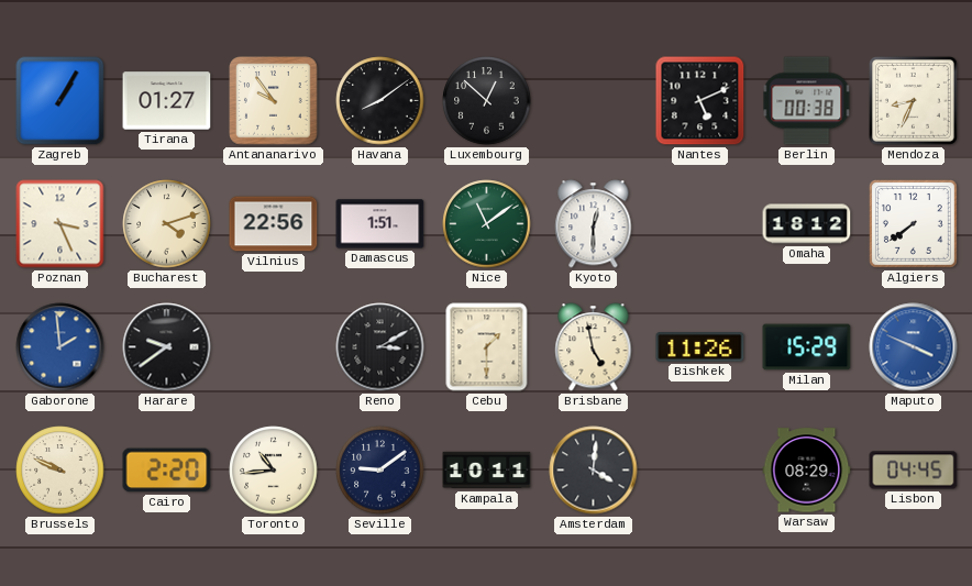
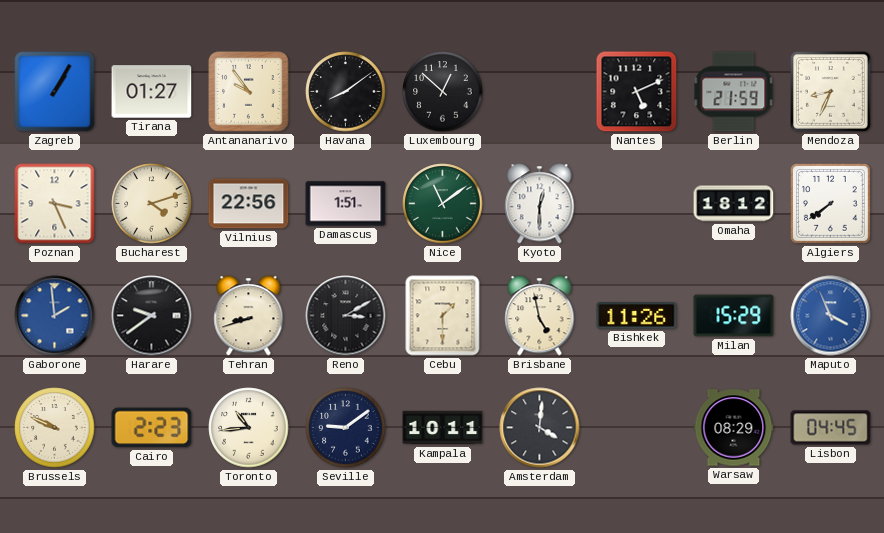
Berlin: 00:38 -> 21:59
Tehran: none -> 8:42
Maputo: 3:49 -> 3:56
Cairo: 2:20 -> 2:23
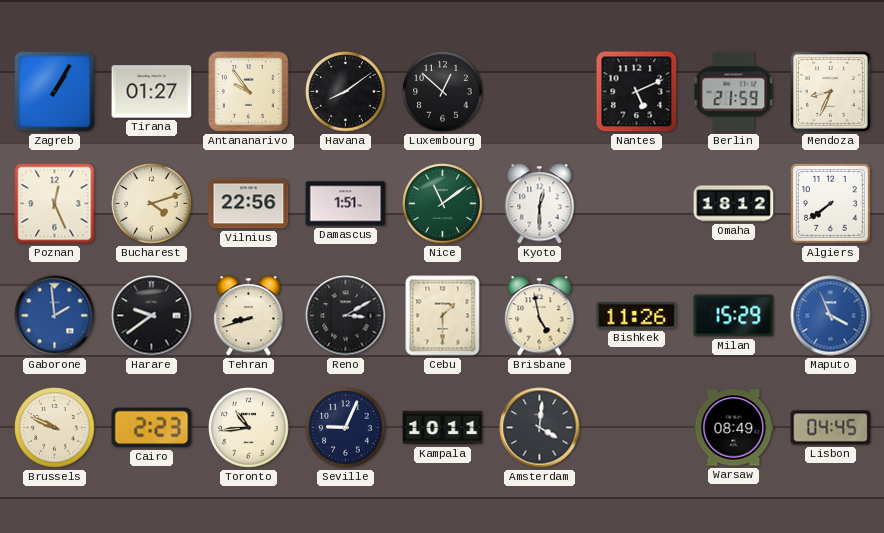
Poznan: 3:26 -> 12:26
Seville: 9:09 -> 9:04
Warsaw: 08:29 -> 08:49
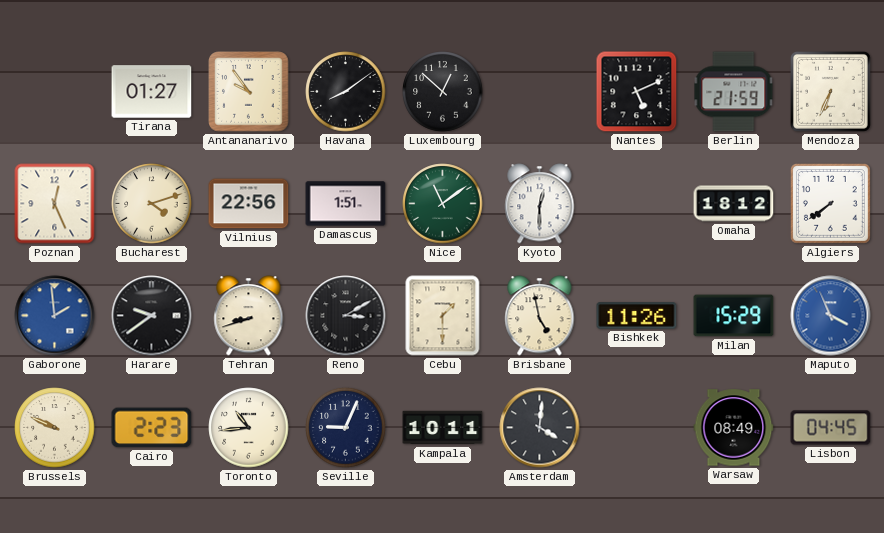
Zagreb: 1:05 -> none
Mendoza: 8:34 -> 6:34
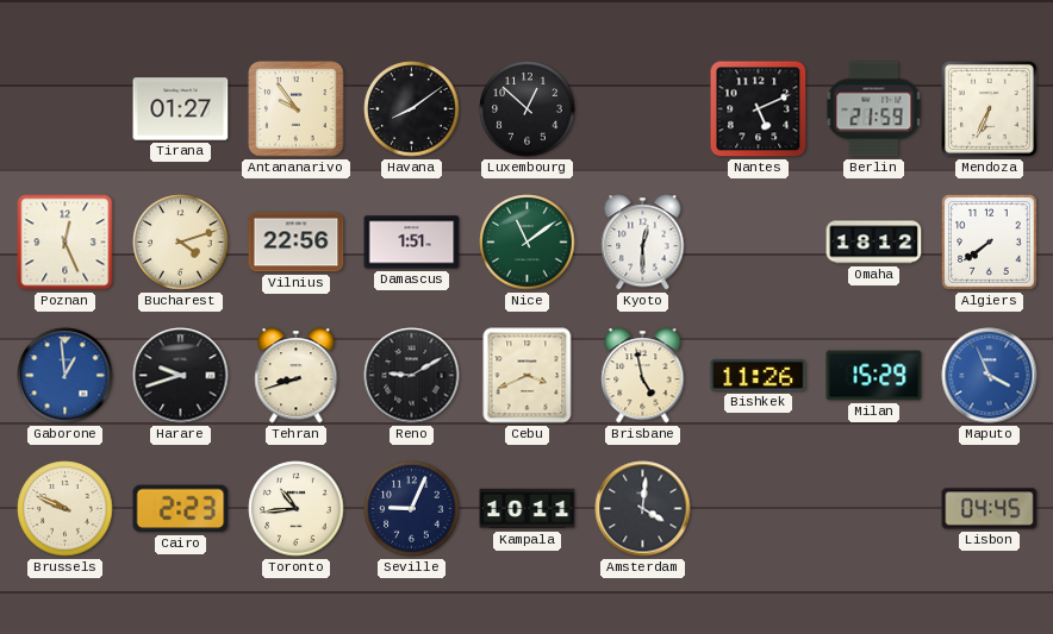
Gaborone: 1:59 -> 12:59
Harare: 9:39 -> 9:42
Reno: 3:10 -> 9:10
Cebu: 1:30 -> 3:41
Warsaw: 08:49 -> none
